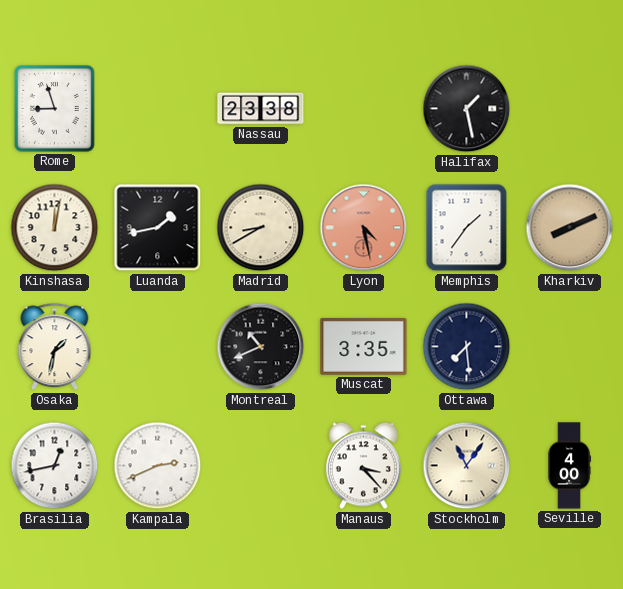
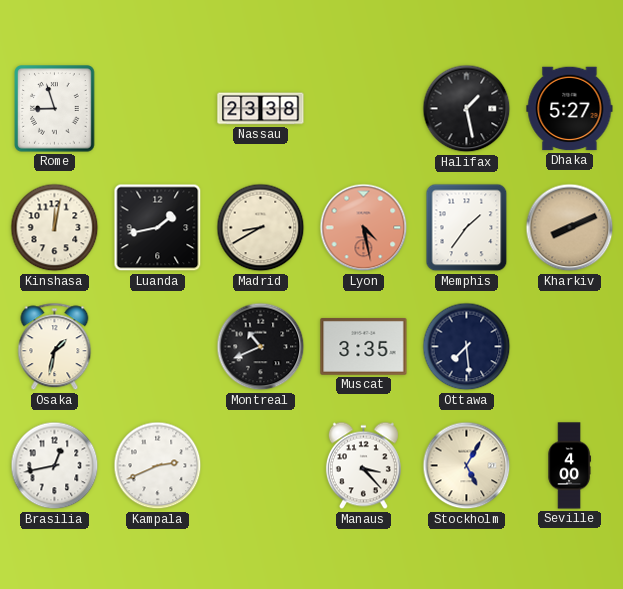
Dhaka: none -> 5:27
Stockholm: 11:06 -> 5:05
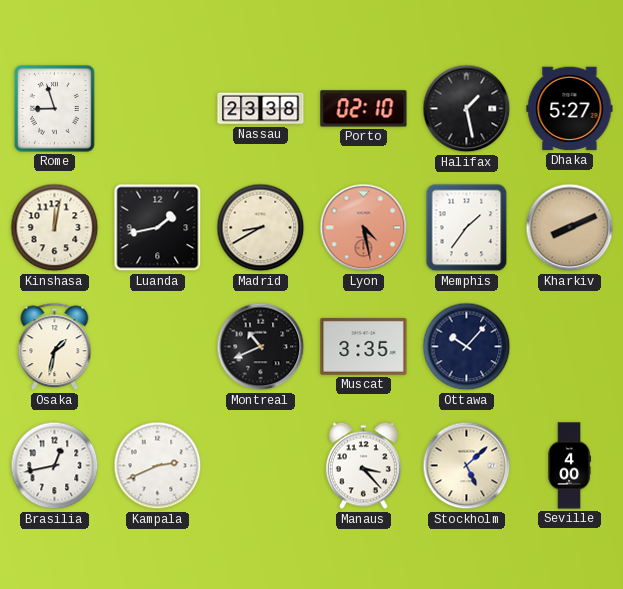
Porto: none -> 02:10
Ottawa: 7:29 -> 10:07
Stockholm: 5:05 -> 5:08
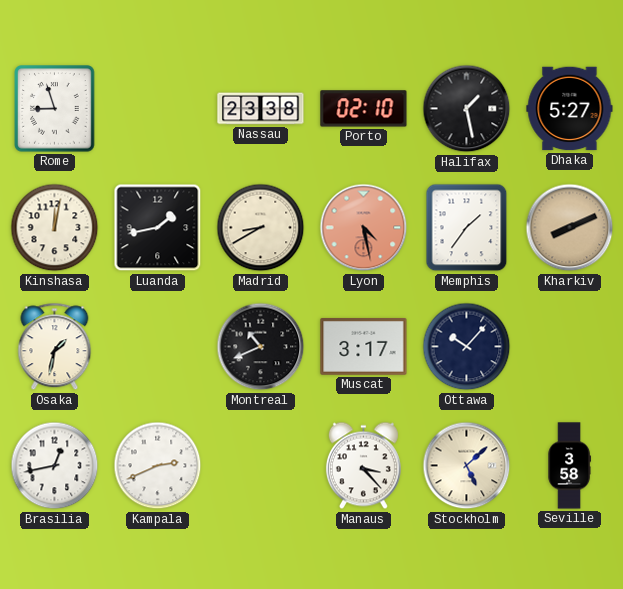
Muscat: 3:35 -> 3:17
Seville: 4:00 -> 3:58
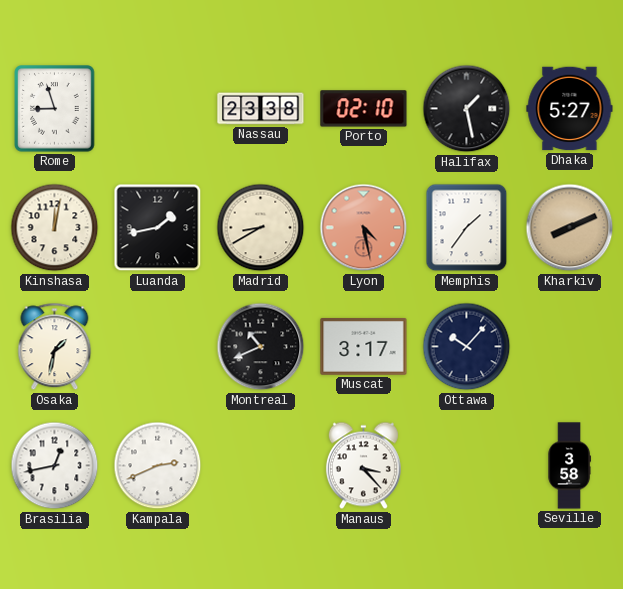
Stockholm: 5:08 -> none
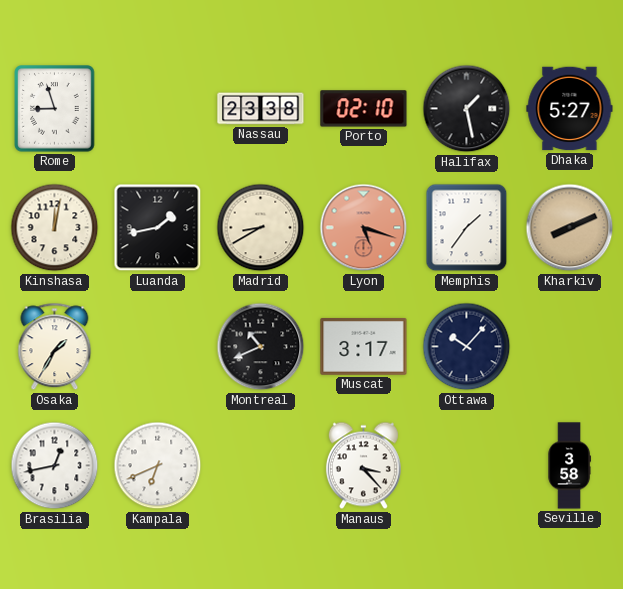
Lyon: 4:28 -> 5:18
Osaka: 1:32 -> 1:35
Kampala: 2:41 -> 6:41
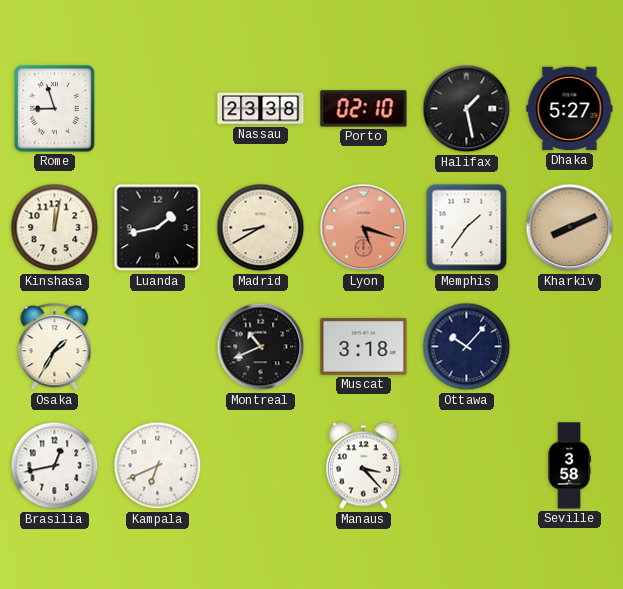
Muscat: 3:17 -> 3:18
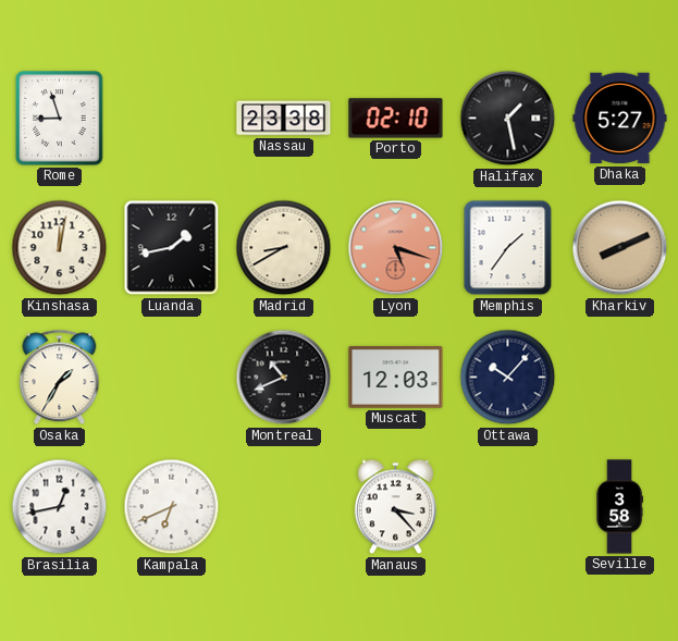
Muscat: 3:18 -> 12:03
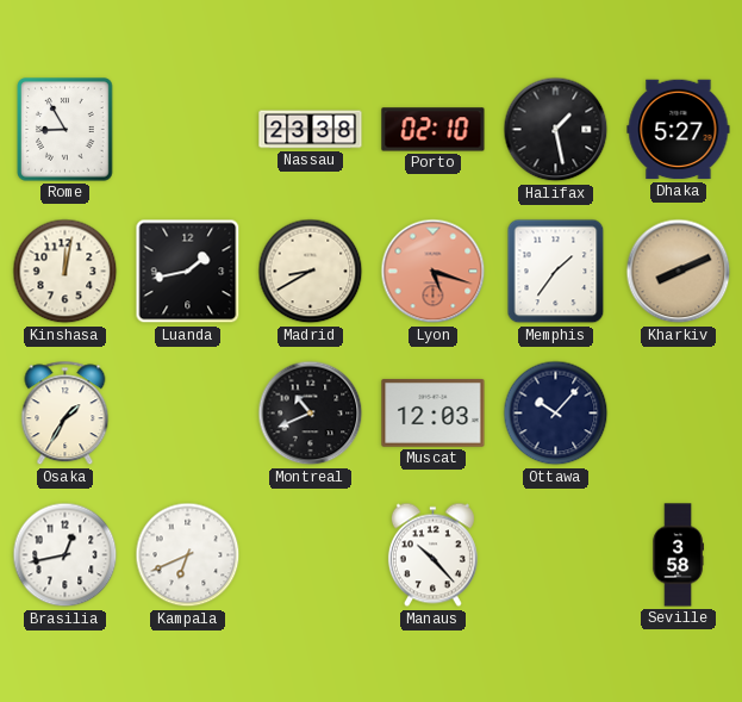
Rome: 8:57 -> 8:55
Manaus: 3:23 -> 10:23
